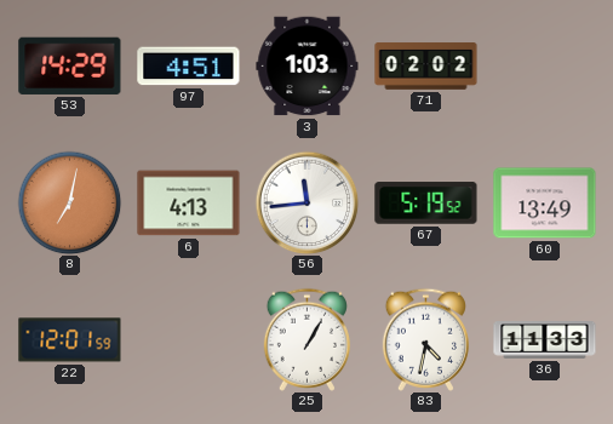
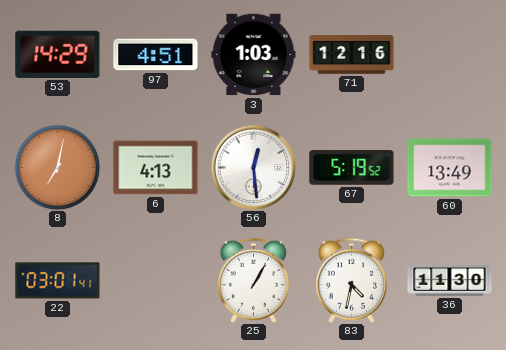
71: 02:02 -> 12:16
56: 11:44 -> 12:29
22: 12:01 -> 03:01
36: 11:33 -> 11:30
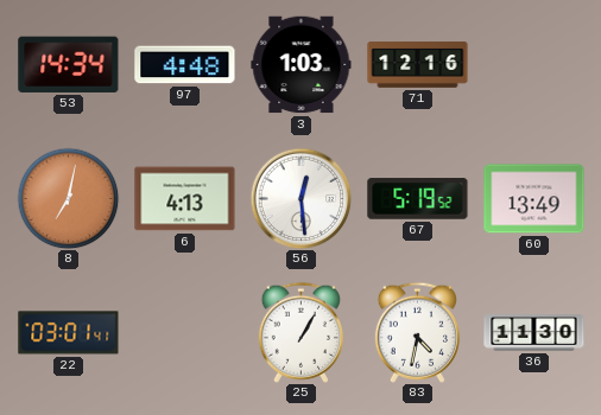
53: 14:29 -> 14:34
97: 4:51 -> 4:48
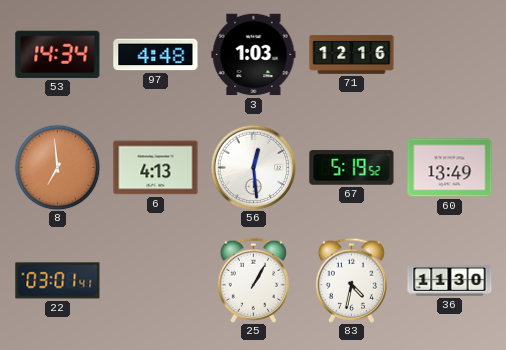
8: 7:02 -> 6:59
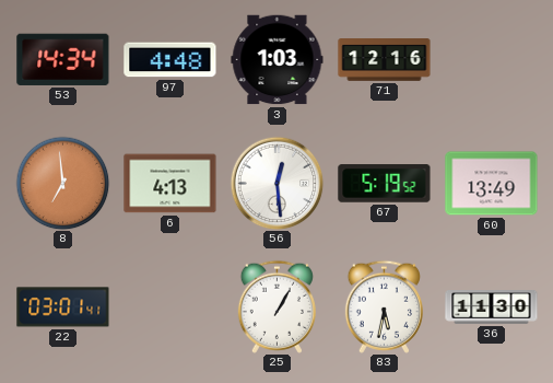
83: 4:32 -> 5:32
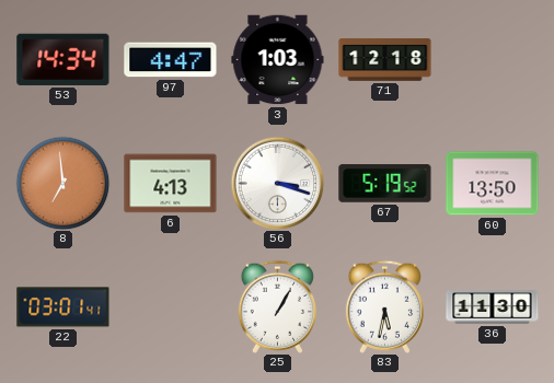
97: 4:48 -> 4:47
71: 12:16 -> 12:18
56: 12:29 -> 3:18
60: 13:49 -> 13:50
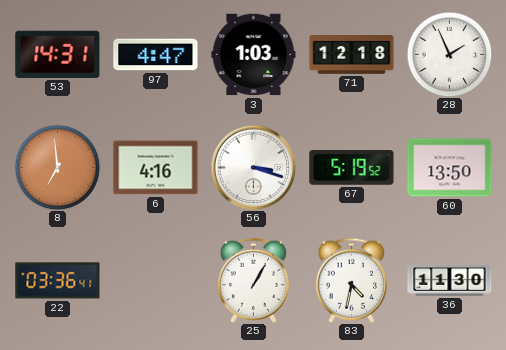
53: 14:34 -> 14:31
28: none -> 1:56
6: 4:13 -> 4:16
22: 03:01 -> 03:36
83: 5:32 -> 4:32
